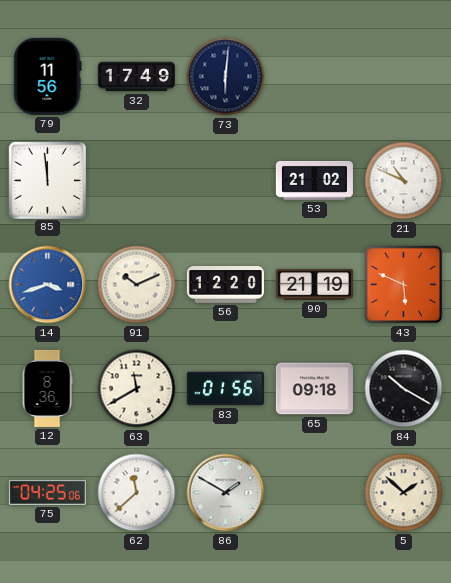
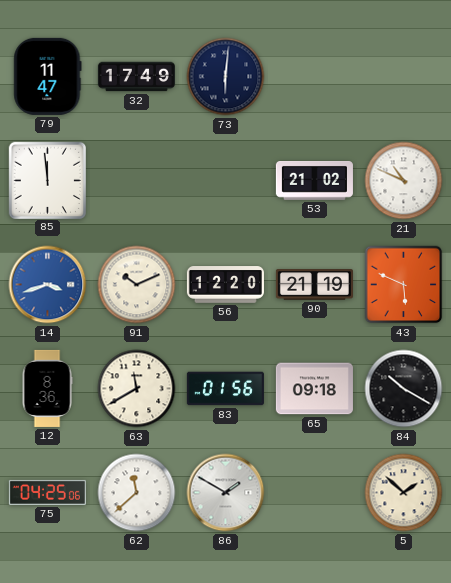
79: 11:56 -> 11:47
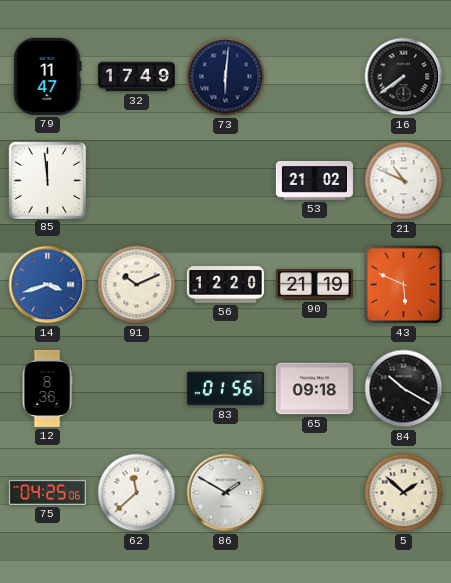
16: none -> 7:39
63: 11:40 -> none
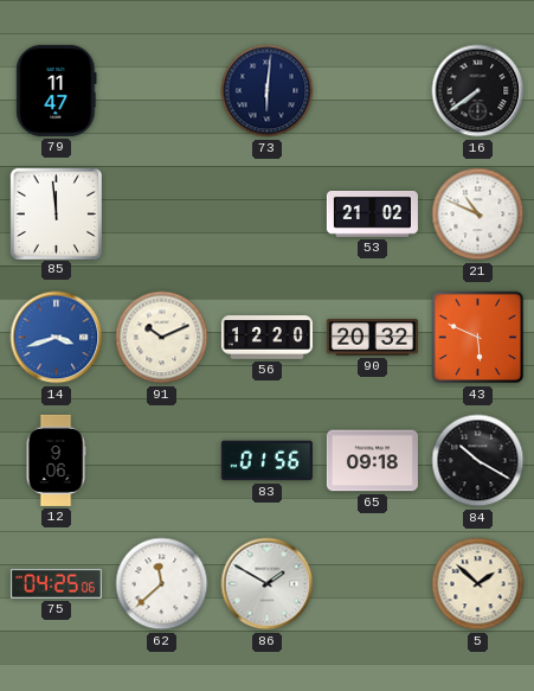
32: 17:49 -> none
90: 21:19 -> 20:32
12: 8:36 -> 9:06
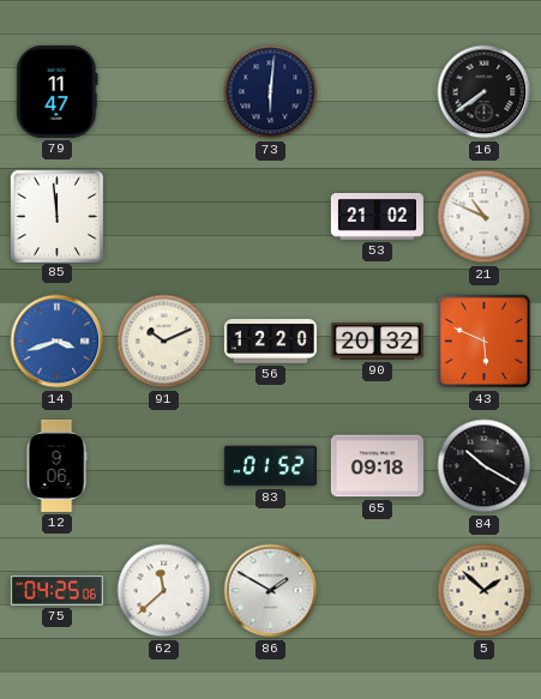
83: 01:56 -> 01:52
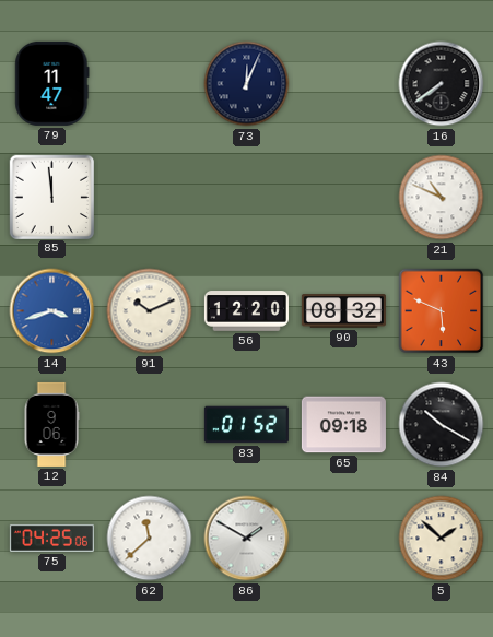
73: 6:01 -> 12:04
53: 21:02 -> none
90: 20:32 -> 08:32
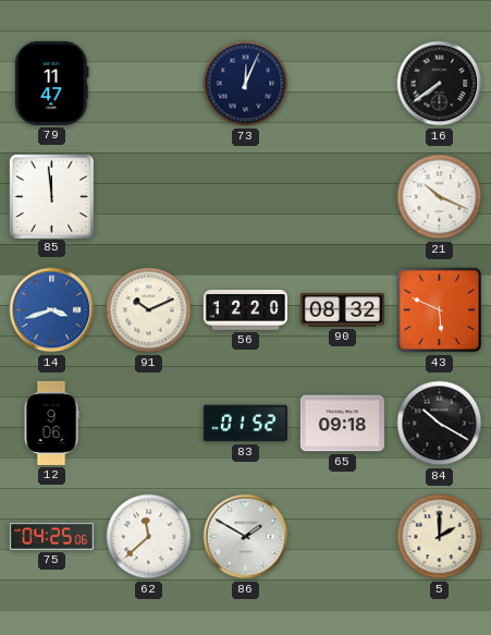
21: 10:49 -> 10:19
5: 1:52 -> 2:00
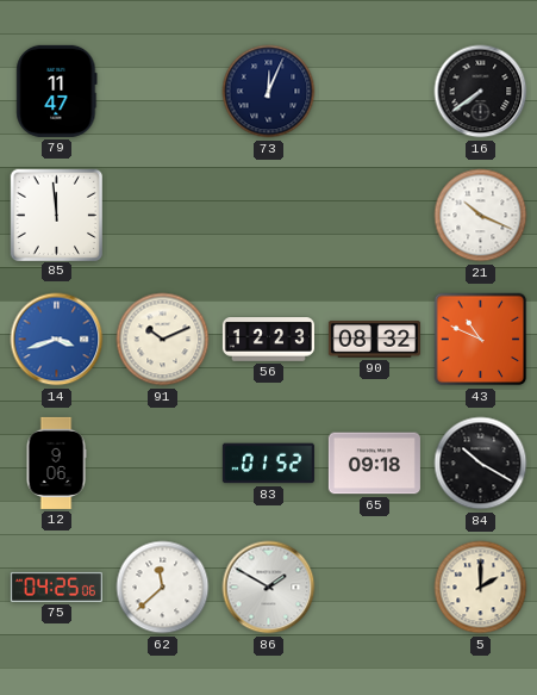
56: 12:20 -> 12:23
43: 5:49 -> 10:49
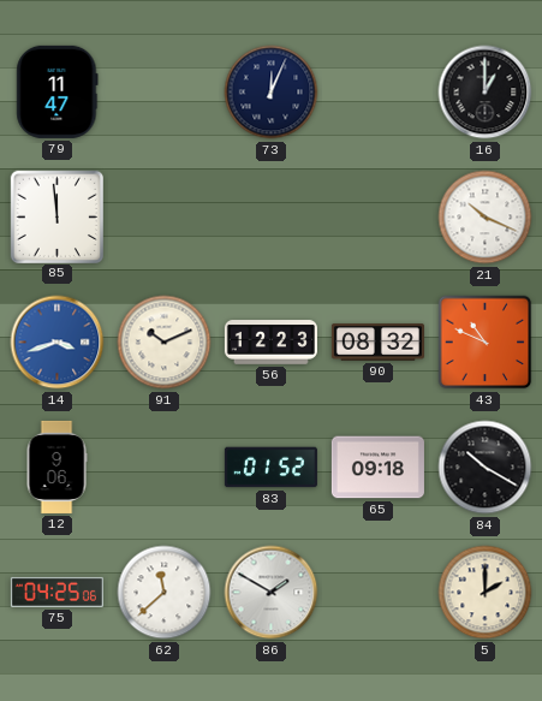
16: 7:39 -> 1:00
